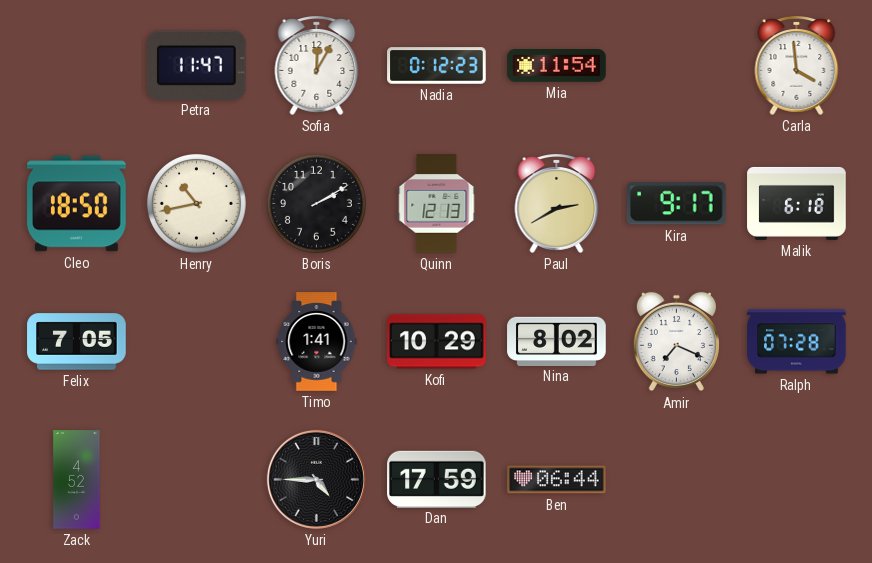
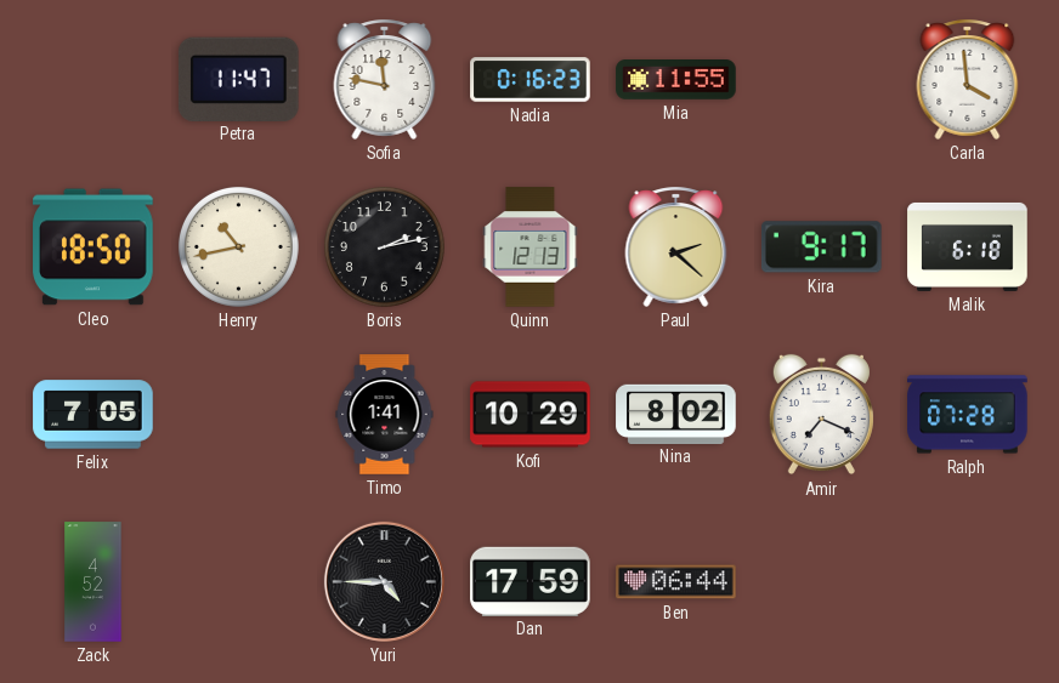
Sofia: 12:05 -> 11:47
Nadia: 0:12 -> 0:16
Mia: 11:54 -> 11:55
Boris: 2:10 -> 2:13
Paul: 2:40 -> 2:22
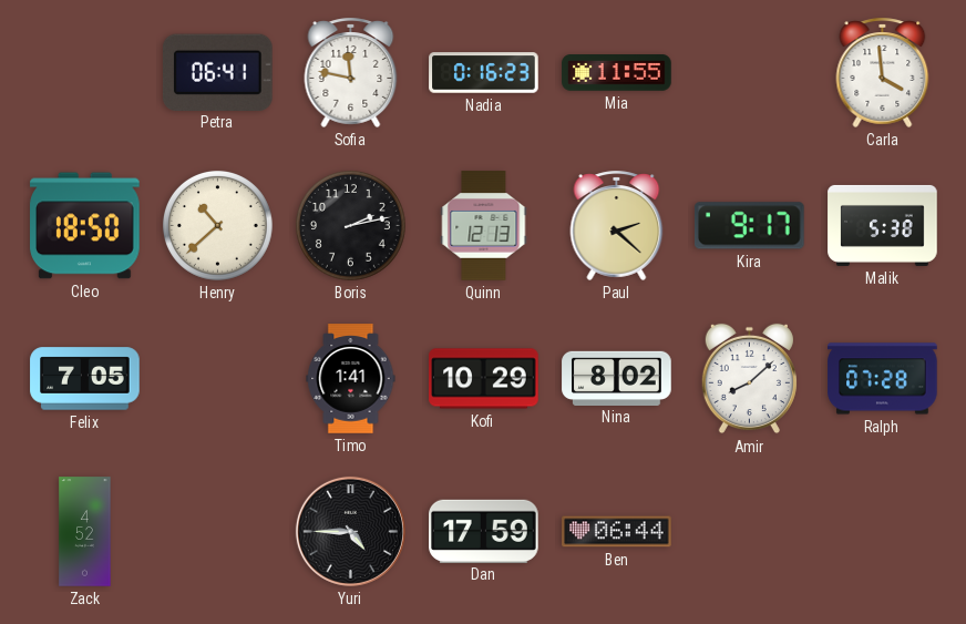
Petra: 11:47 -> 06:41
Henry: 10:43 -> 10:38
Malik: 6:18 -> 5:38
Amir: 7:19 -> 8:08
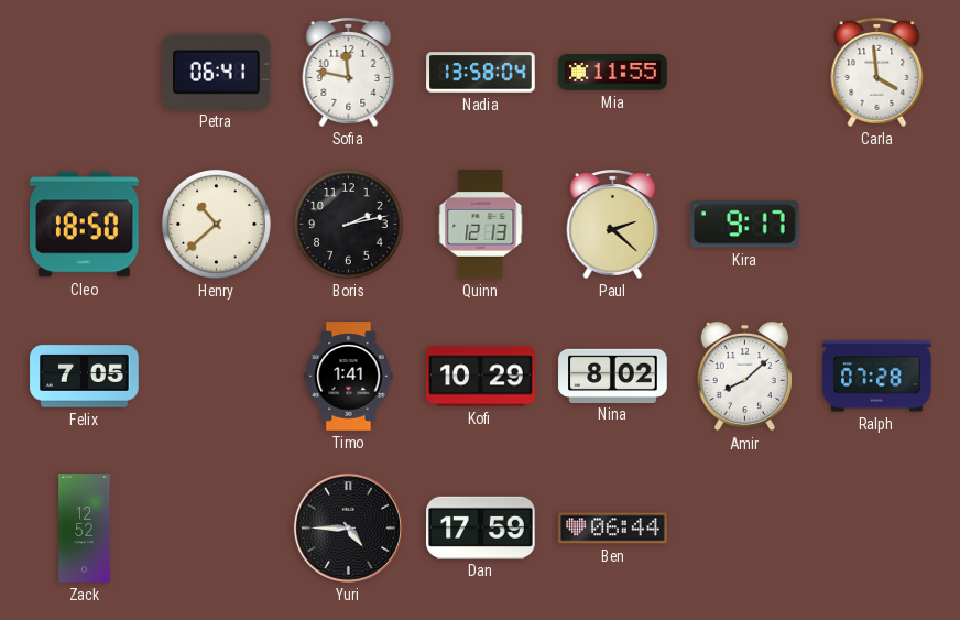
Nadia: 0:16 -> 13:58
Malik: 5:38 -> none
Zack: 4:52 -> 12:52
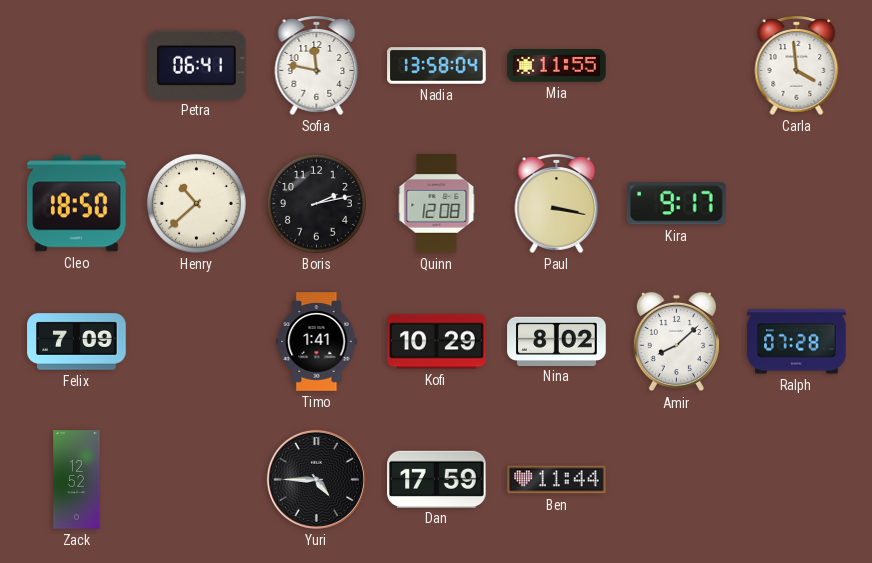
Quinn: 12:13 -> 12:08
Paul: 2:22 -> 3:17
Felix: 7:05 -> 7:09
Ben: 06:44 -> 11:44
